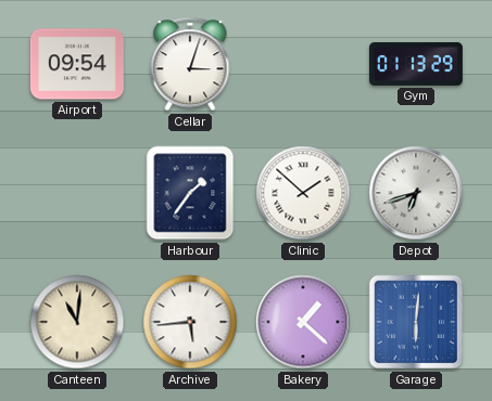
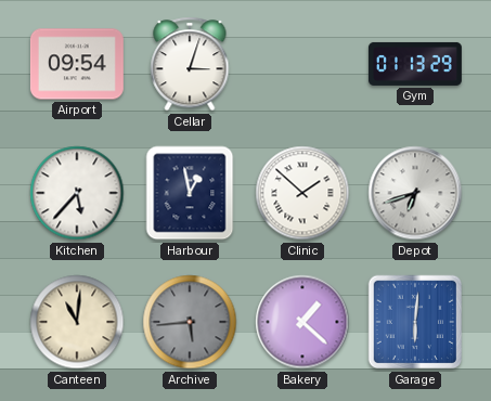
Kitchen: none -> 5:37
Harbour: 1:36 -> 12:58
Archive dial: white -> grey
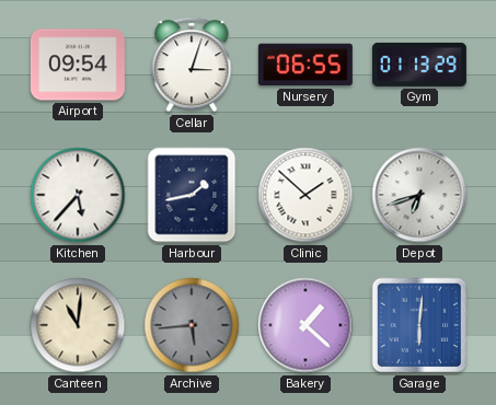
Nursery: none -> 06:55
Harbour: 12:58 -> 1:43
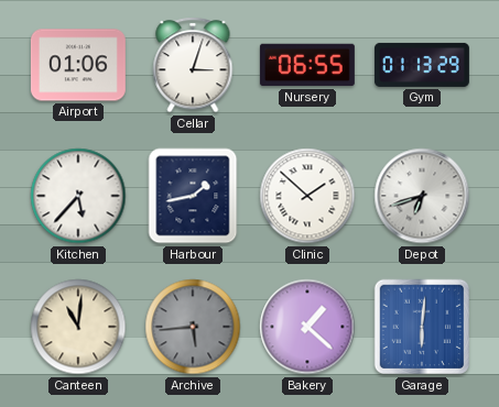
Airport: 09:54 -> 01:06
